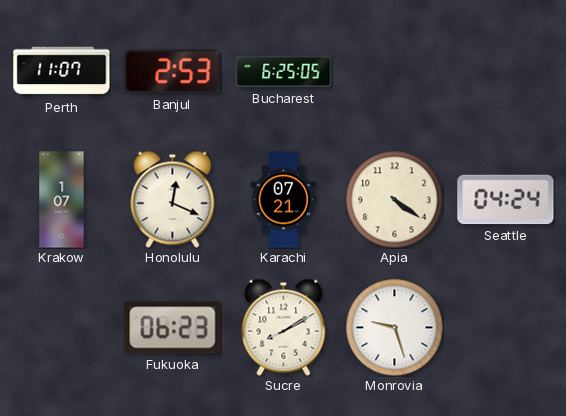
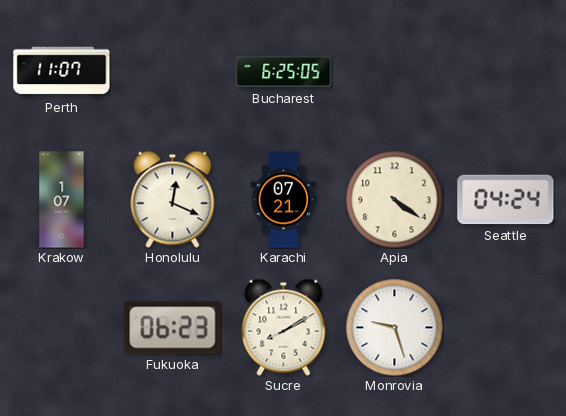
Banjul: 2:53 -> none
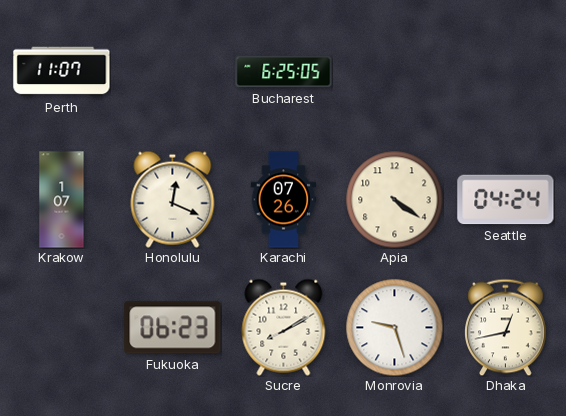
Karachi: 07:21 -> 07:26
Dhaka: none -> 12:43
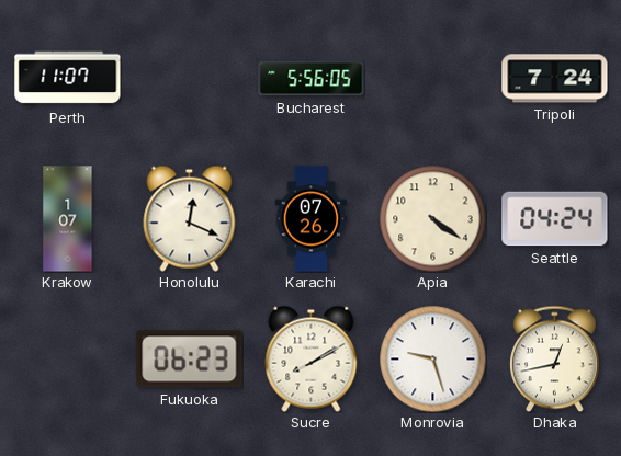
Bucharest: 6:25 -> 5:56
Tripoli: none -> 7:24
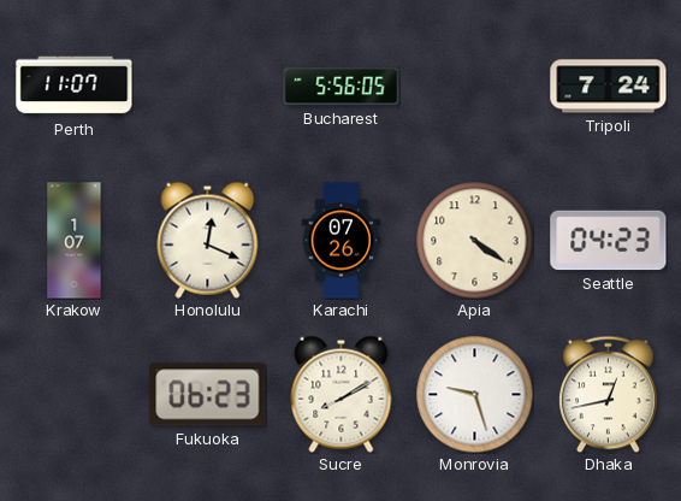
Seattle: 04:24 -> 04:23
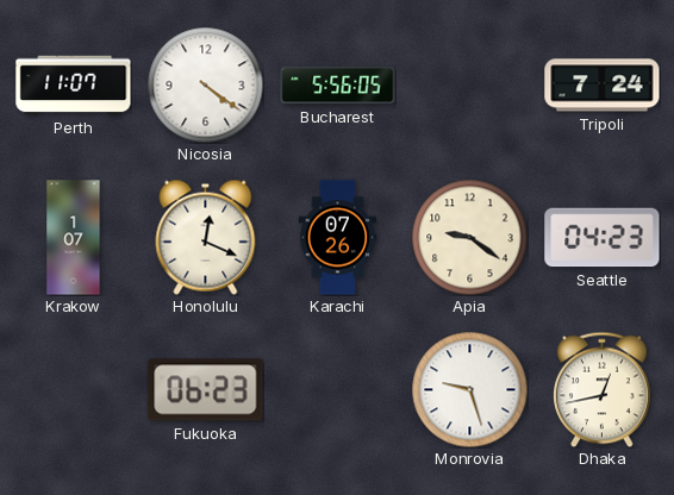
Nicosia: none -> 4:21
Apia: 4:21 -> 9:21
Sucre: 8:10 -> none
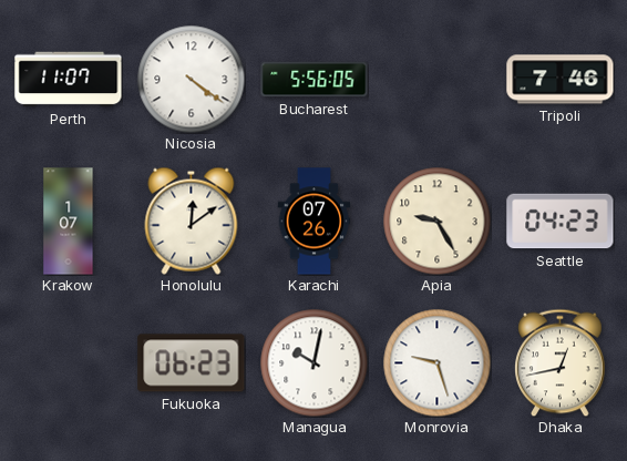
Tripoli: 7:24 -> 7:46
Honolulu: 12:19 -> 12:09
Apia: 9:21 -> 9:25
Managua: none -> 10:02
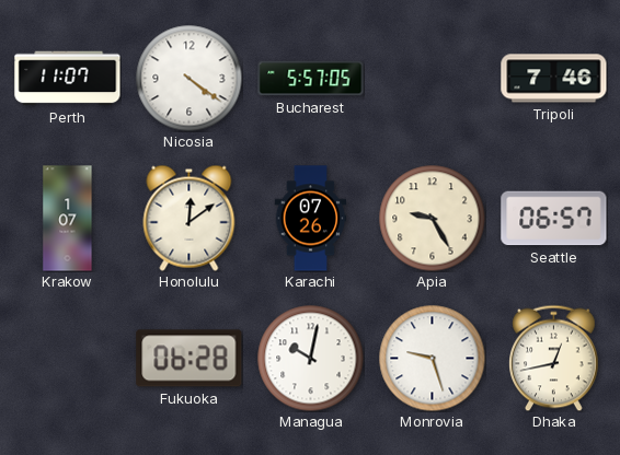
Bucharest: 5:56 -> 5:57
Seattle: 04:23 -> 06:57
Fukuoka: 06:23 -> 06:28
